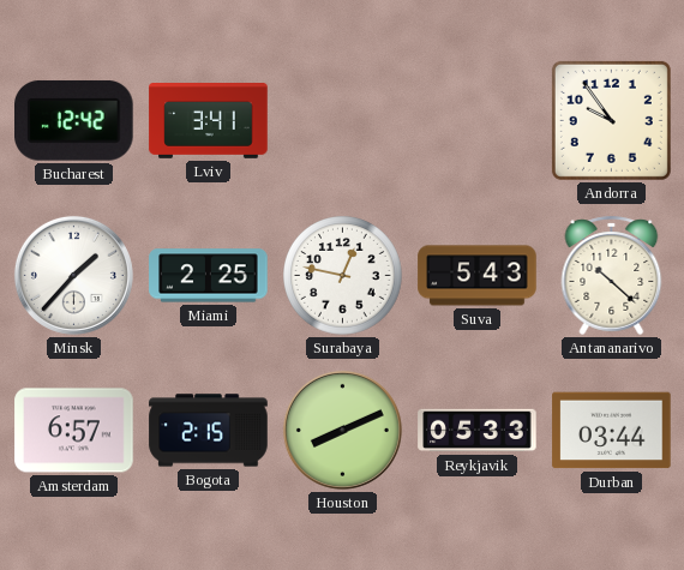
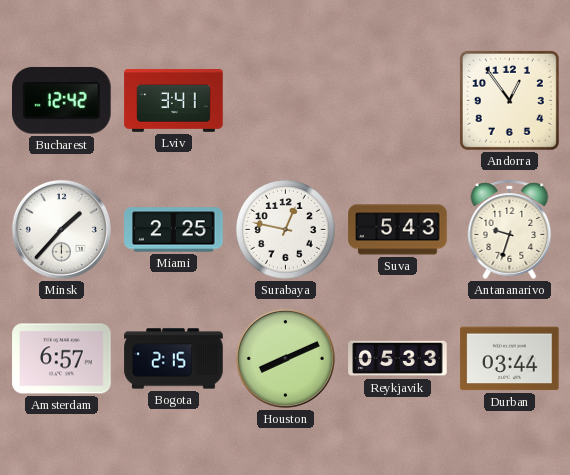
Andorra: 9:54 -> 12:54
Antananarivo: 10:22 -> 9:33
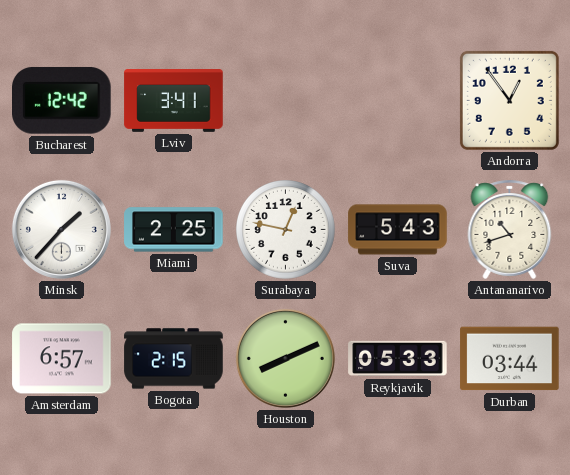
Antananarivo: 9:33 -> 10:42
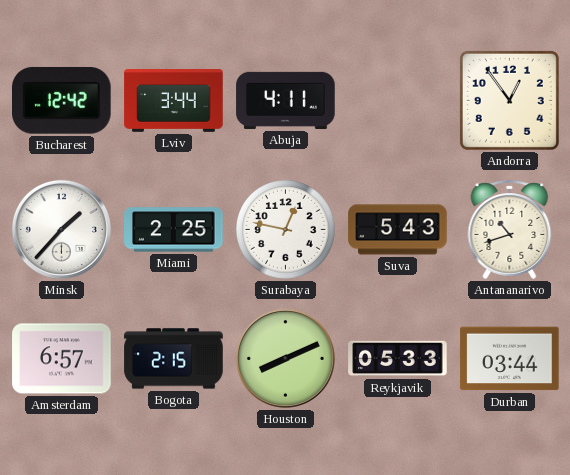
Lviv: 3:41 -> 3:44
Abuja: none -> 4:11
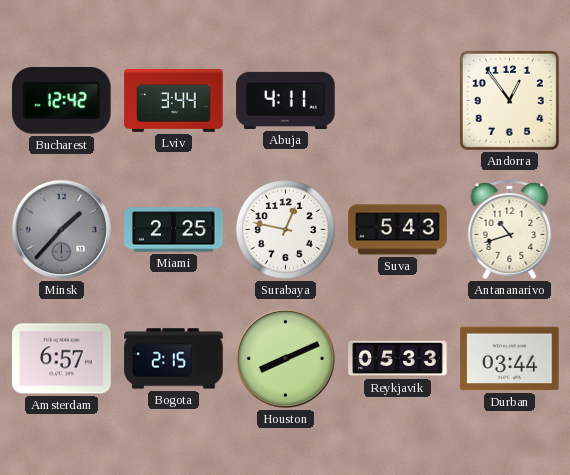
Minsk dial: white -> grey
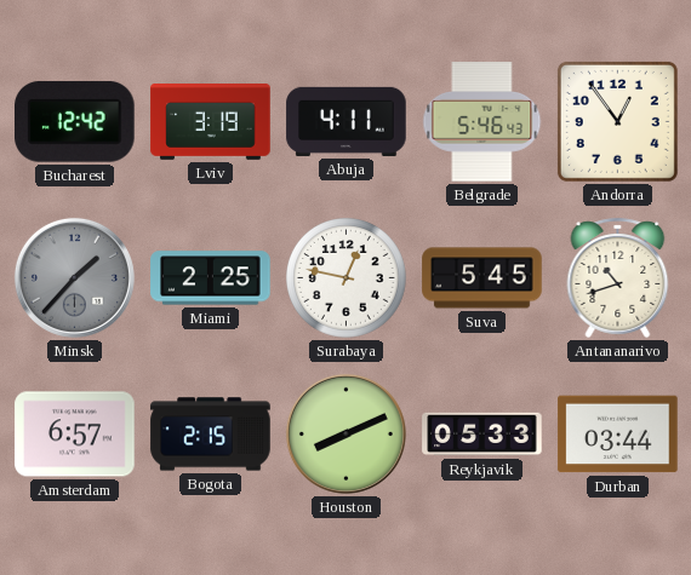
Lviv: 3:44 -> 3:19
Belgrade: none -> 5:46
Suva: 5:43 -> 5:45
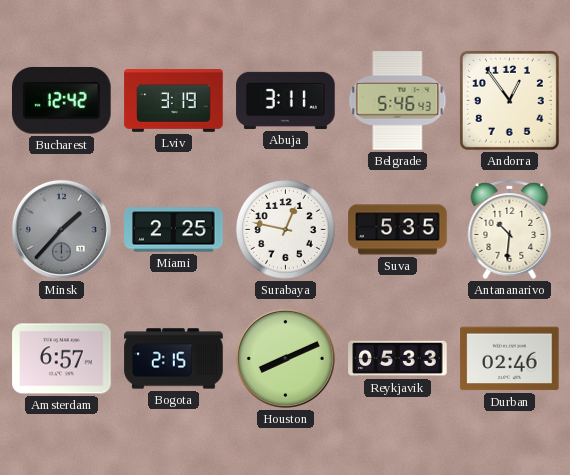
Abuja: 4:11 -> 3:11
Suva: 5:45 -> 5:35
Antananarivo: 10:42 -> 10:31
Durban: 03:44 -> 02:46
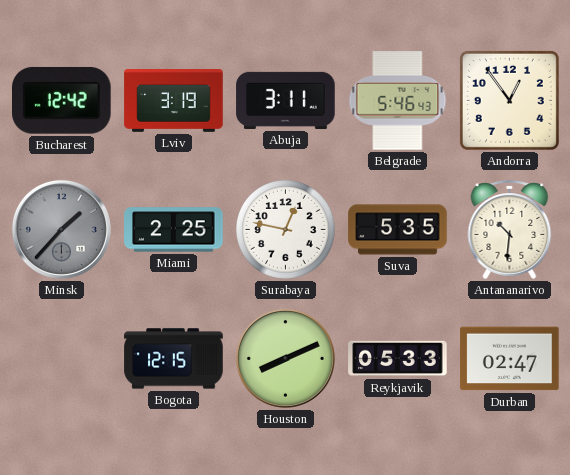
Amsterdam: 6:57 -> none
Bogota: 2:15 -> 12:15
Durban: 02:46 -> 02:47
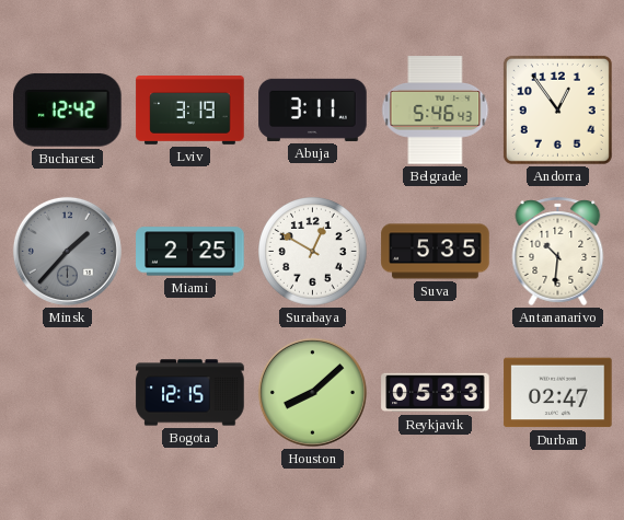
Surabaya: 12:47 -> 12:50
Houston: 8:11 -> 8:08
